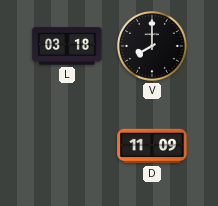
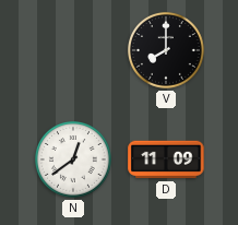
L: 03:18 -> none
N: none -> 12:39
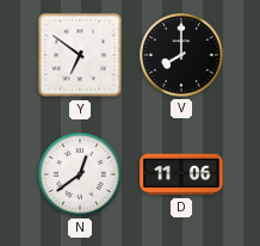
Y: none -> 6:51
D: 11:09 -> 11:06
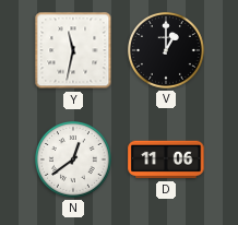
Y: 6:51 -> 11:32
V: 8:00 -> 1:00
